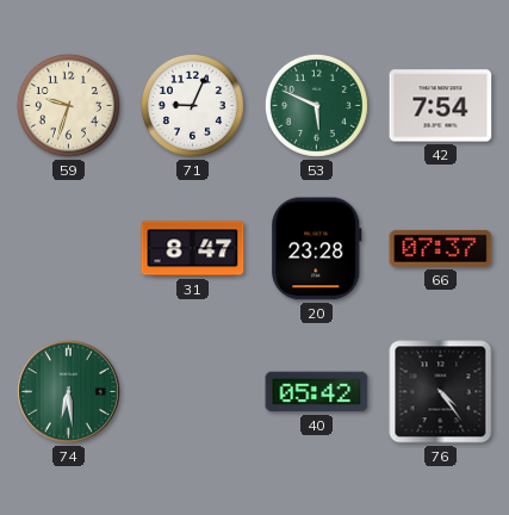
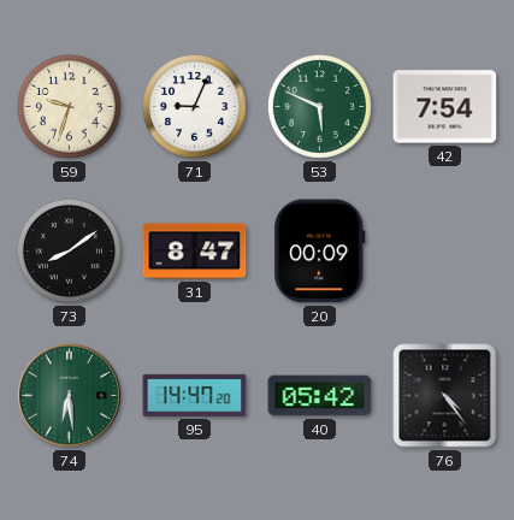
73: none -> 8:09
20: 23:28 -> 00:09
66: 07:37 -> none
95: none -> 14:47
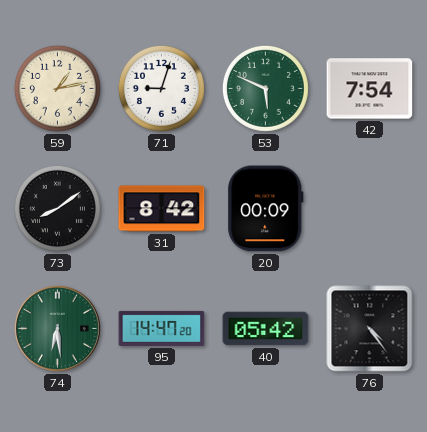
59: 9:33 -> 1:13
71: 9:04 -> 9:03
31: 8:47 -> 8:42
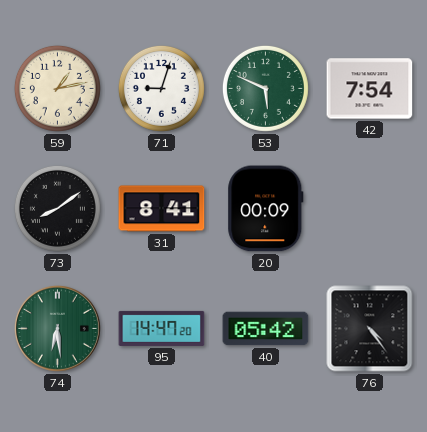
31: 8:42 -> 8:41
